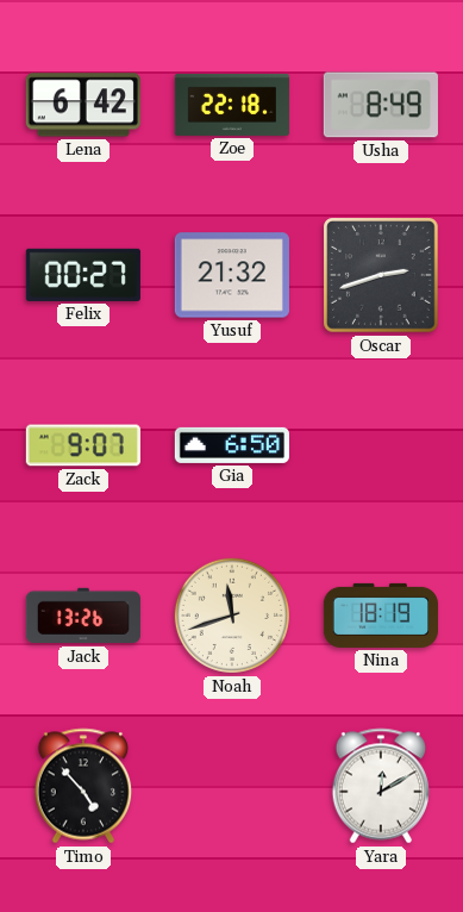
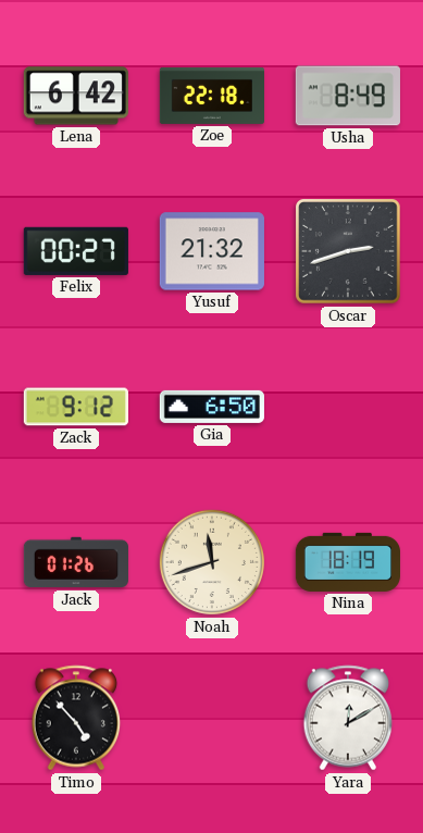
Zack: 9:07 -> 9:12
Jack: 13:26 -> 01:26
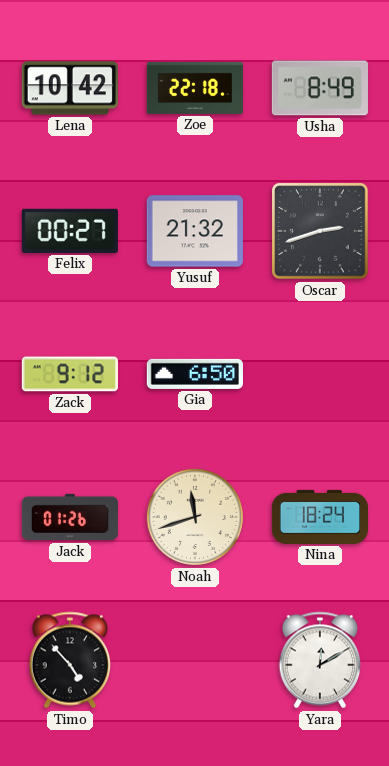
Lena: 6:42 -> 10:42
Nina: 18:19 -> 18:24
